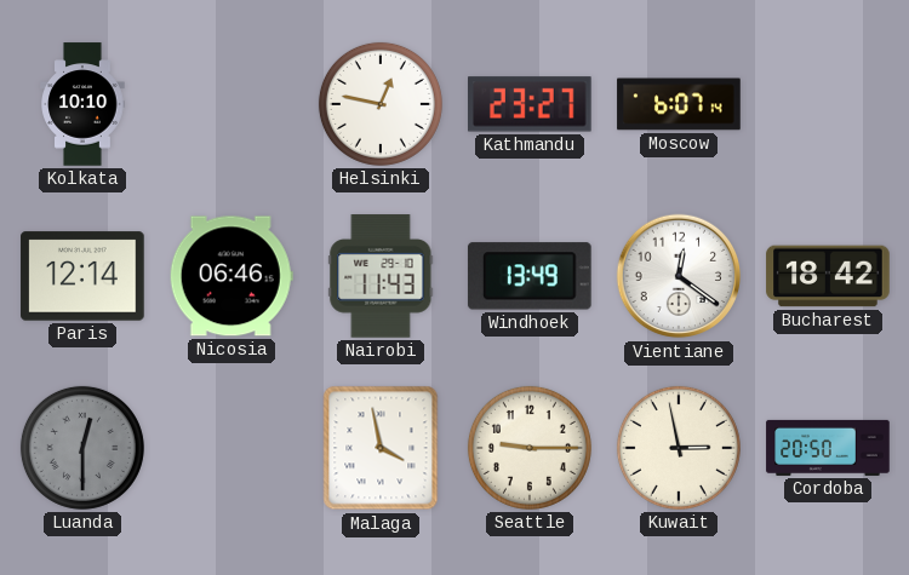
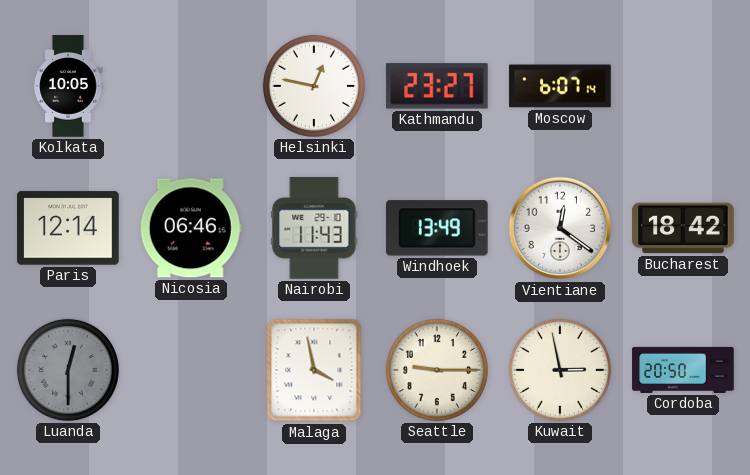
Kolkata: 10:10 -> 10:05
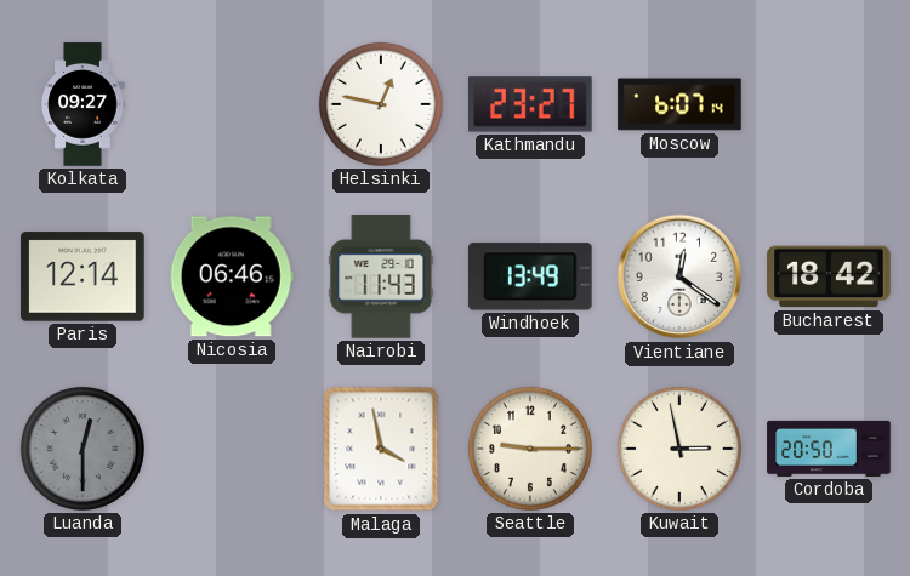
Kolkata: 10:05 -> 09:27
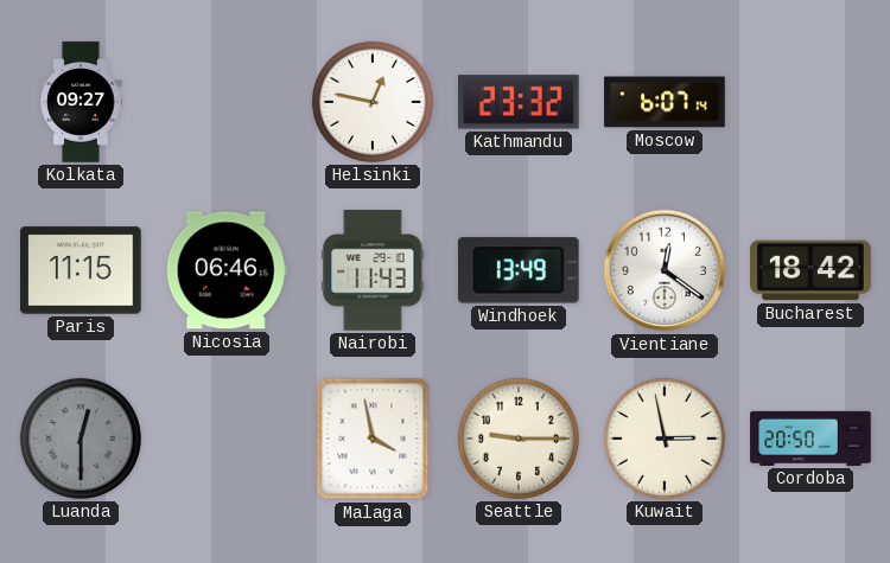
Kathmandu: 23:27 -> 23:32
Paris: 12:14 -> 11:15
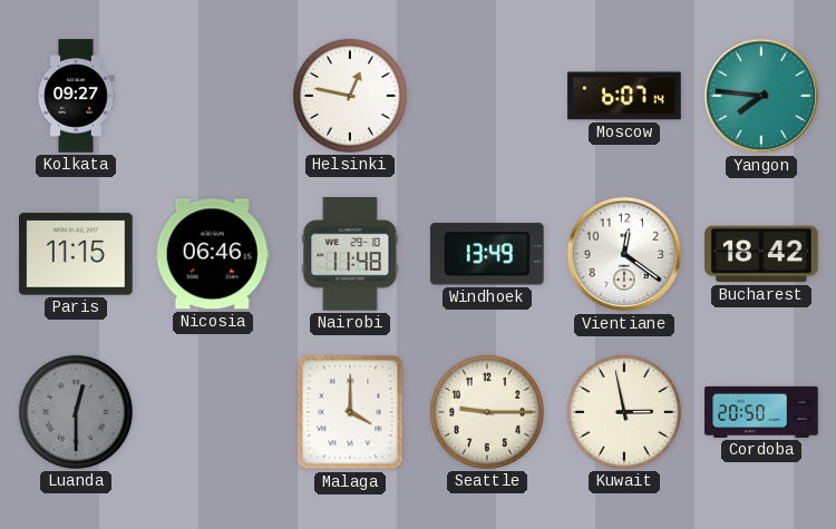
Kathmandu: 23:32 -> none
Yangon: none -> 7:46
Nairobi: 11:43 -> 11:48
Malaga: 3:58 -> 4:00
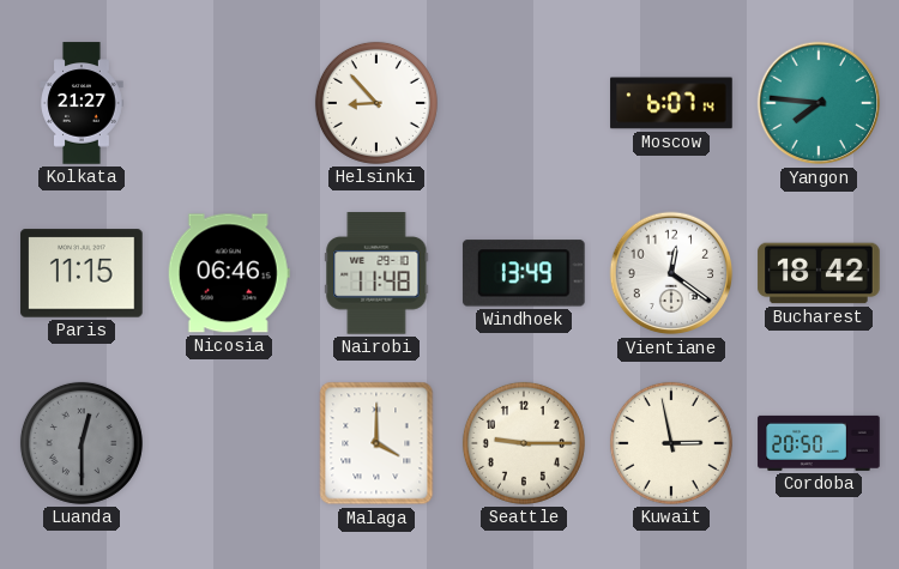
Kolkata: 09:27 -> 21:27
Helsinki: 12:47 -> 8:53
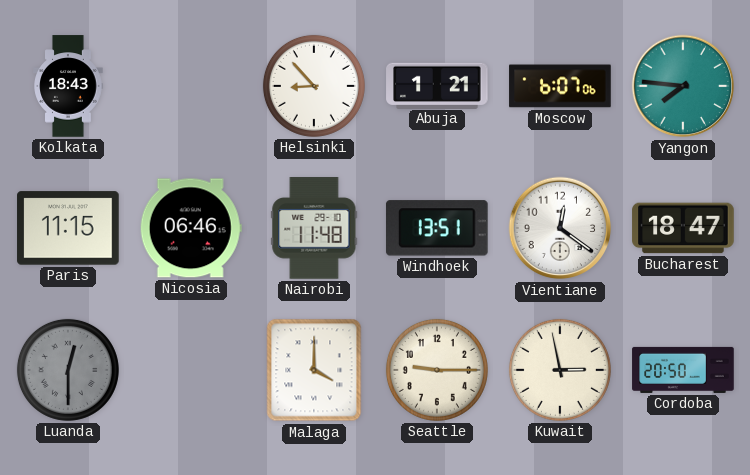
Kolkata: 21:27 -> 18:43
Abuja: none -> 1:21
Moscow: 6:07:14 -> 6:07:06
Windhoek: 13:49 -> 13:51
Bucharest: 18:42 -> 18:47
